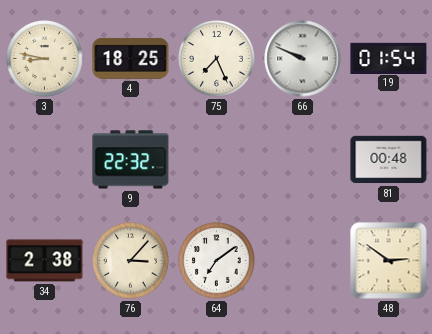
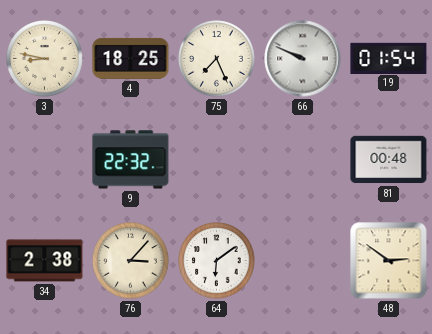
64: 7:09 -> 6:09
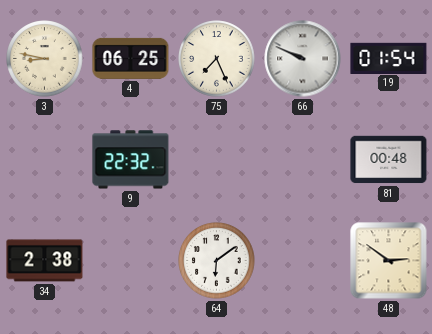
4: 18:25 -> 06:25
76: 3:07 -> none
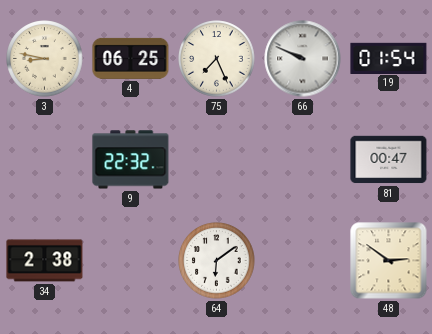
81: 00:48 -> 00:47
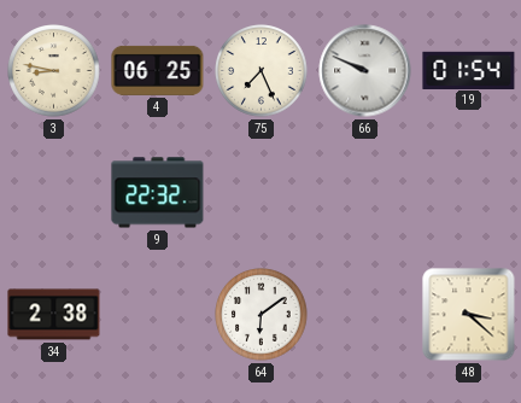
81: 00:47 -> none
48: 2:51 -> 3:22
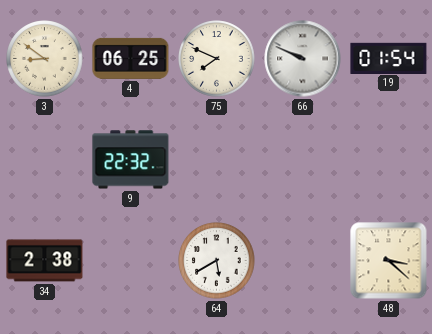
3: 8:47 -> 8:51
75: 7:26 -> 7:49
64: 6:09 -> 5:40
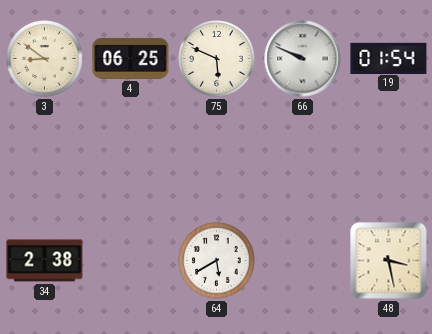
75: 7:49 -> 5:49
9: 22:32 -> none
48: 3:22 -> 3:28
